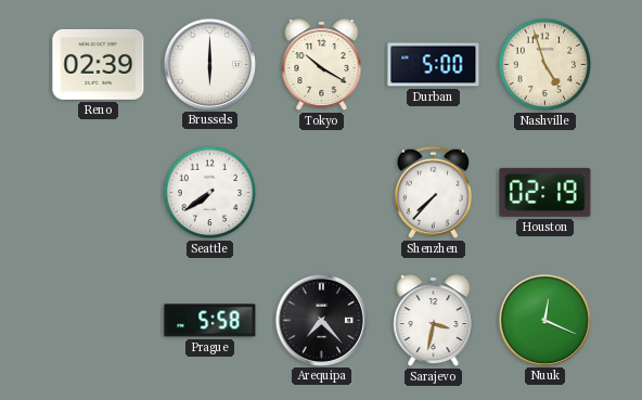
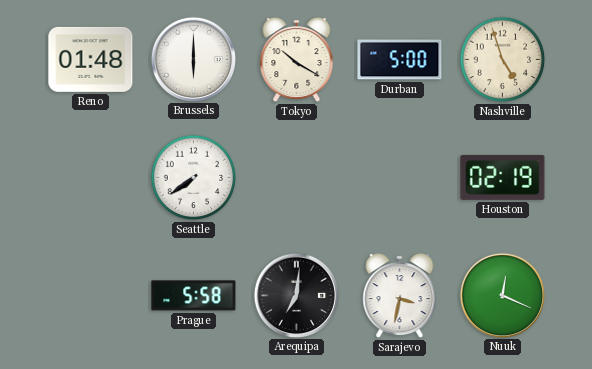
Reno: 02:39 -> 01:48
Shenzhen: 7:37 -> none
Arequipa: 7:23 -> 7:01
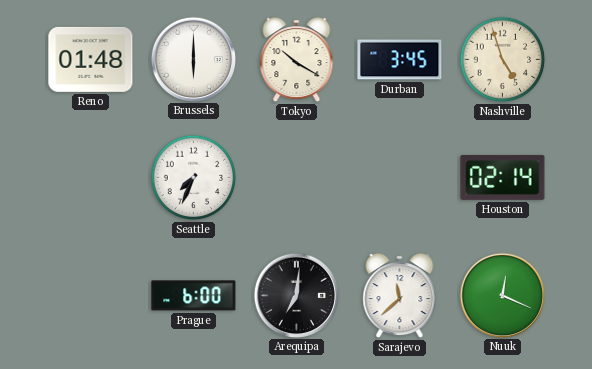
Durban: 5:00 -> 3:45
Seattle: 7:39 -> 7:34
Houston: 02:19 -> 02:14
Prague: 5:58 -> 6:00
Sarajevo: 3:32 -> 11:38
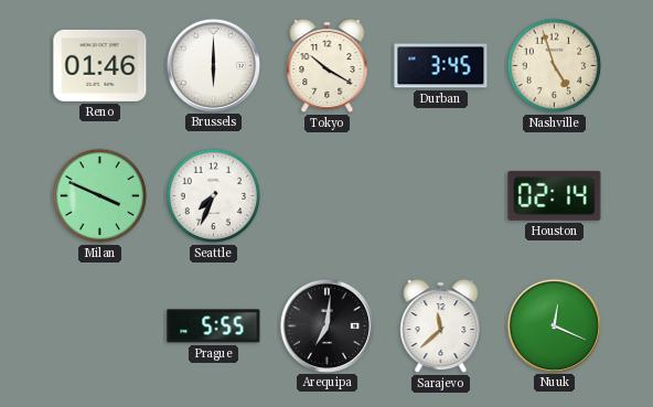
Reno: 01:48 -> 01:46
Milan: none -> 3:49
Prague: 6:00 -> 5:55
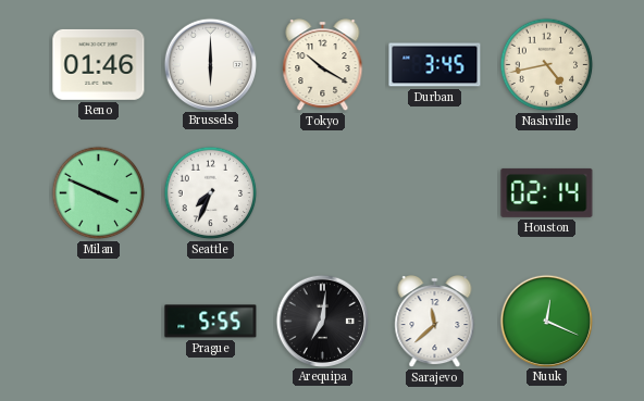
Nashville: 4:57 -> 4:43
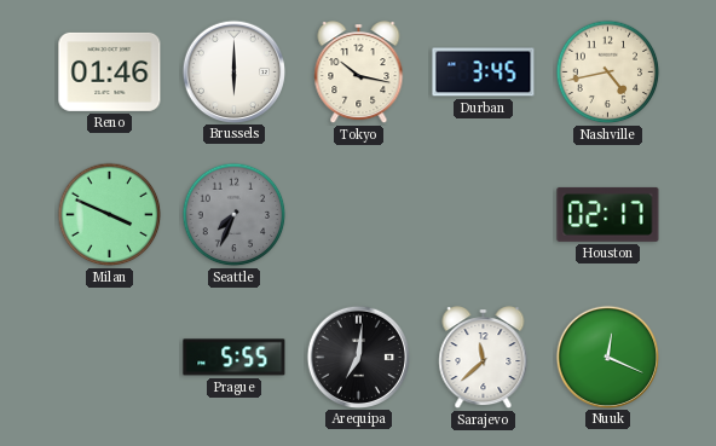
Tokyo: 10:20 -> 10:17
Seattle dial: white -> grey
Houston: 02:14 -> 02:17
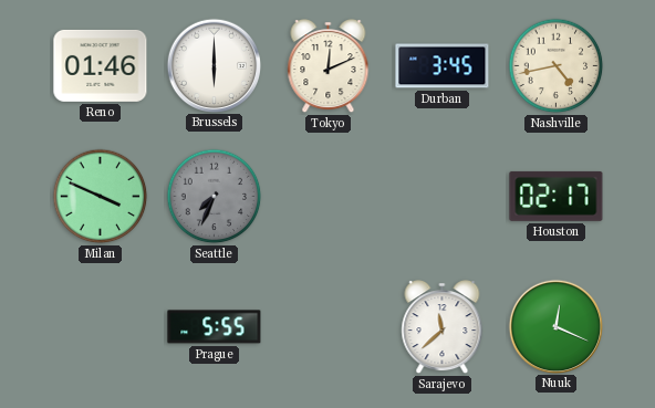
Tokyo: 10:17 -> 12:11
Arequipa: 7:01 -> none
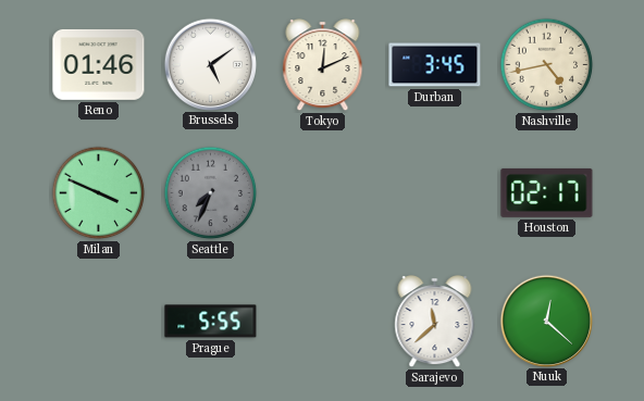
Brussels: 6:00 -> 5:09
Nuuk: 12:19 -> 12:22
